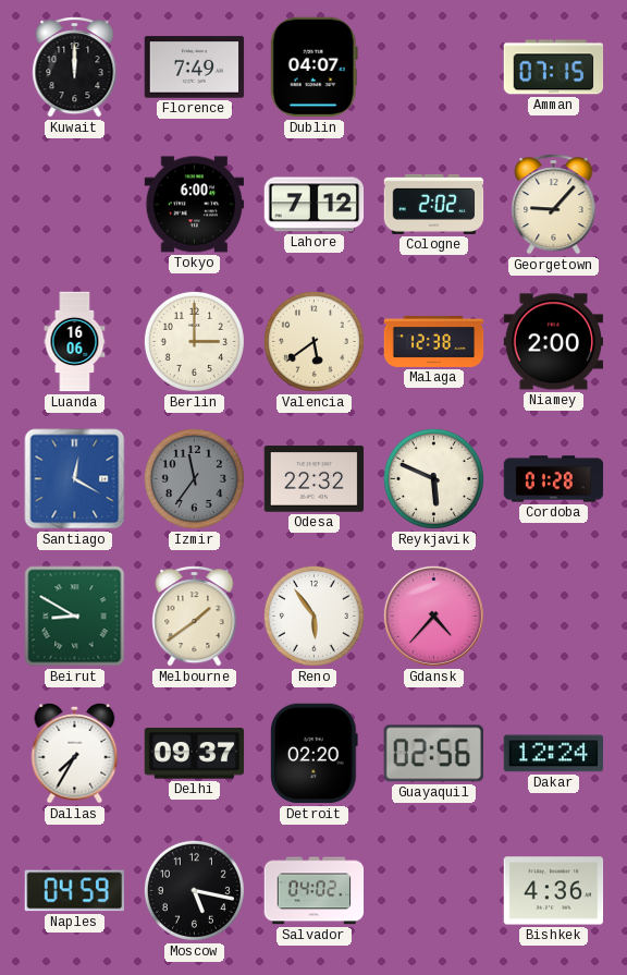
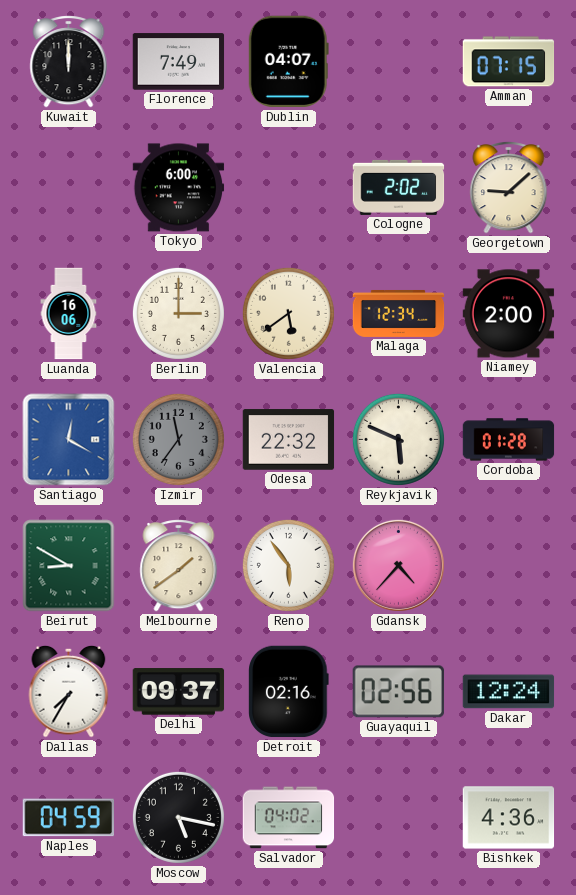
Lahore: 7:12 -> none
Georgetown: 9:07 -> 9:08
Malaga: 12:38 -> 12:34
Detroit: 02:20 -> 02:16
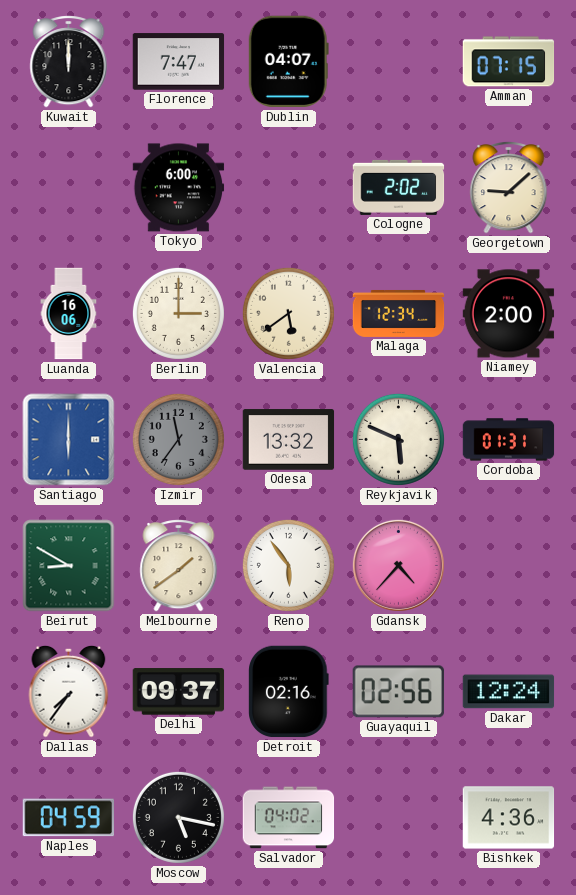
Florence: 7:49 -> 7:47
Santiago: 12:20 -> 6:00
Odesa: 22:32 -> 13:32
Cordoba: 01:28 -> 01:31
Dallas: 7:35 -> 7:36
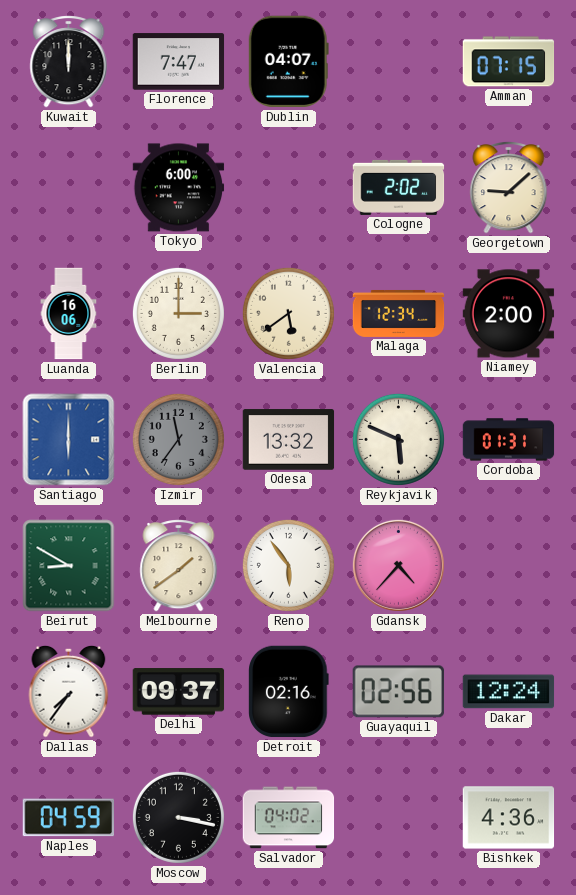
Moscow: 5:17 -> 3:17
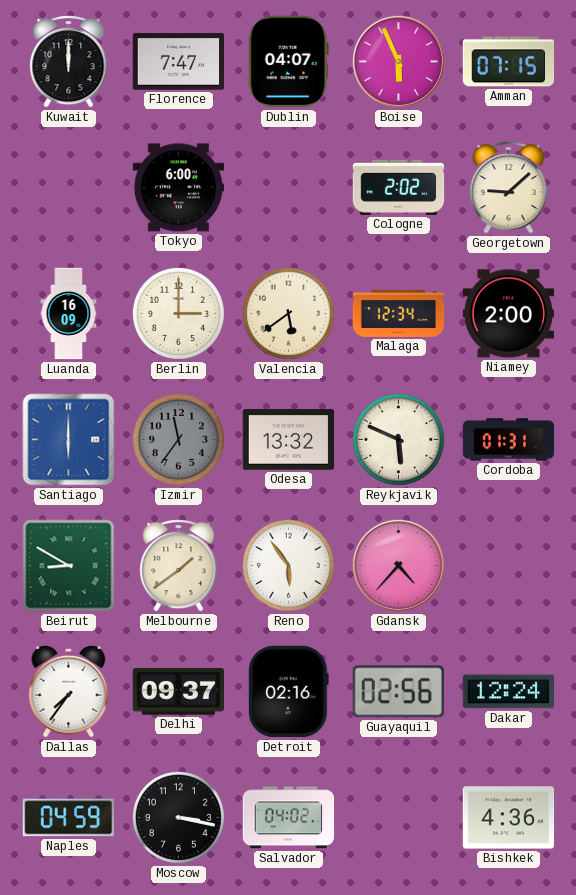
Boise: none -> 5:56
Luanda: 16:06 -> 16:09
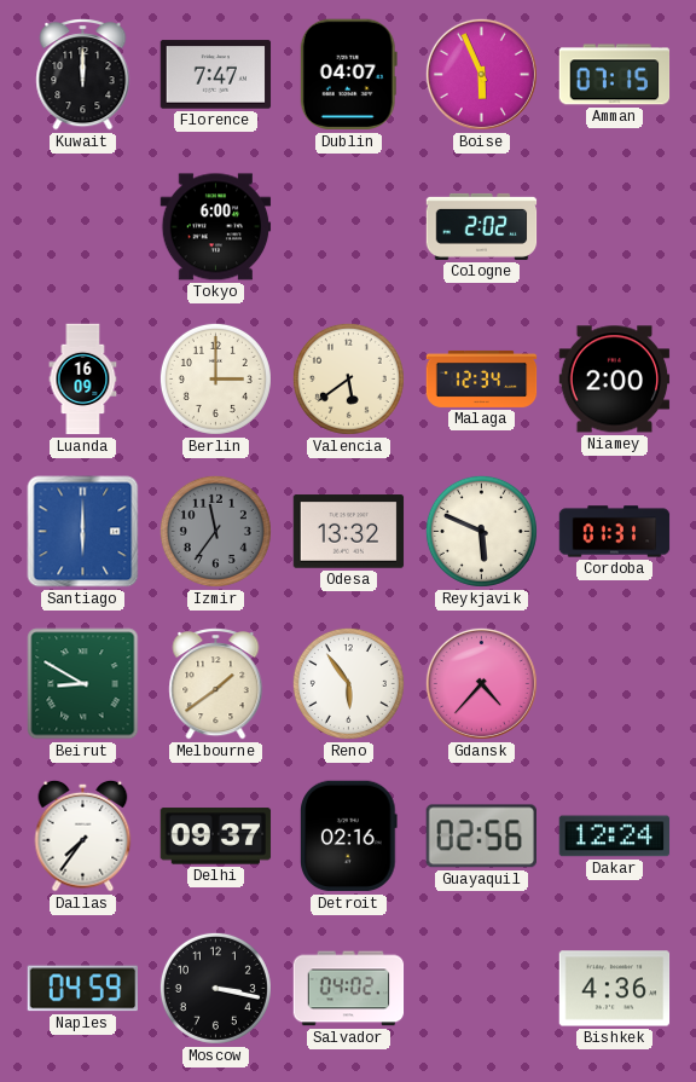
Georgetown: 9:08 -> none
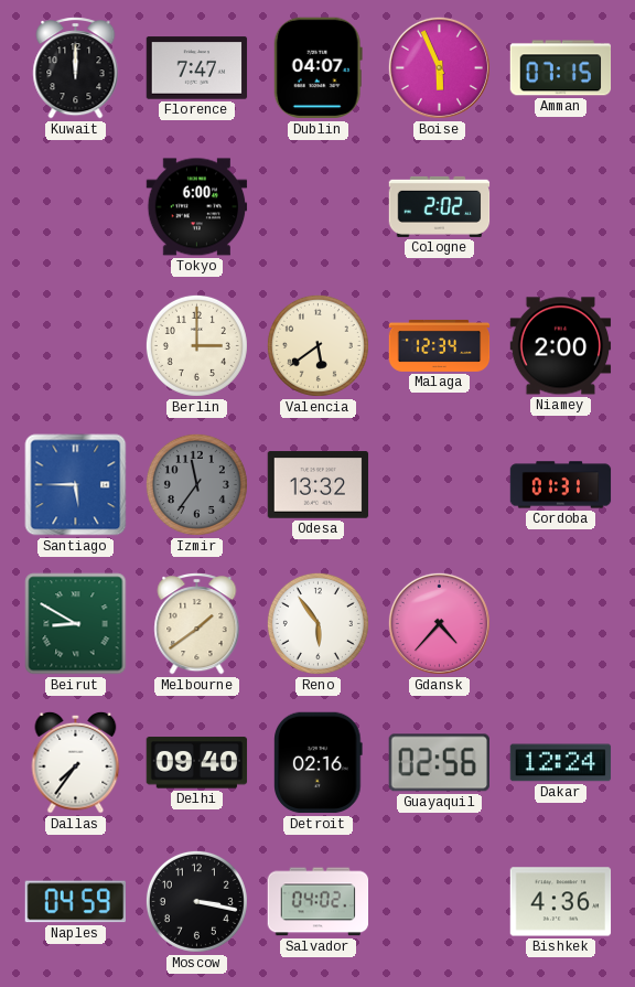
Luanda: 16:09 -> none
Santiago: 6:00 -> 5:45
Reykjavik: 5:49 -> none
Delhi: 09:37 -> 09:40
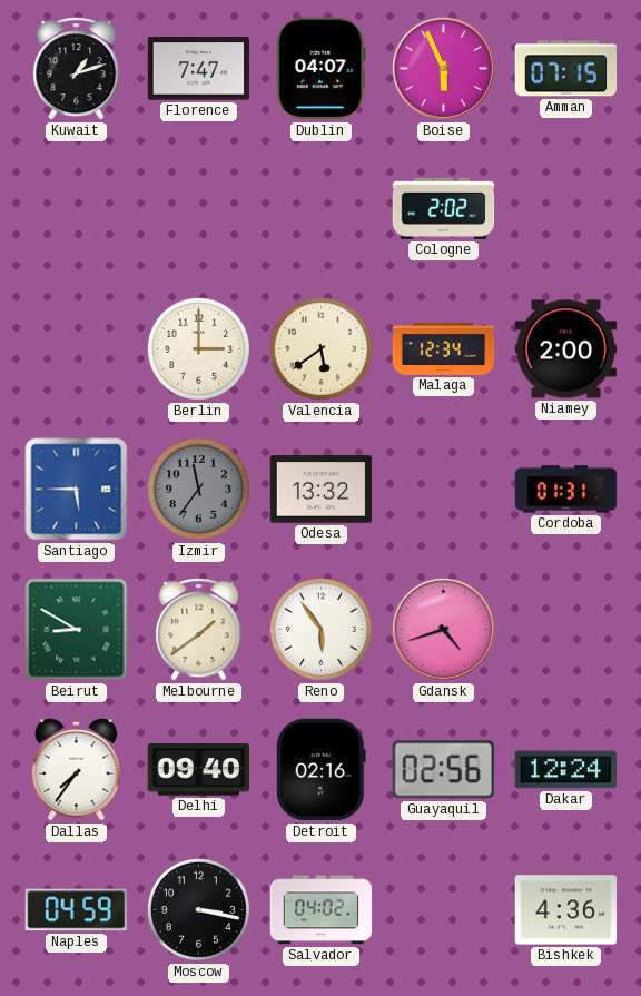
Kuwait: 12:00 -> 1:12
Tokyo: 6:00 -> none
Gdansk: 4:37 -> 4:42
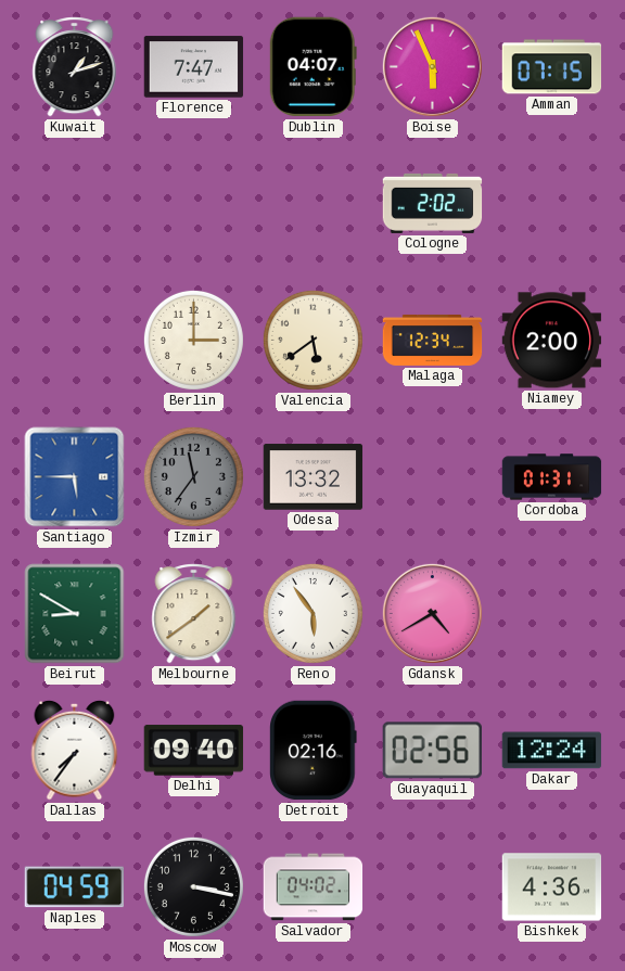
Gdansk: 4:42 -> 4:40
